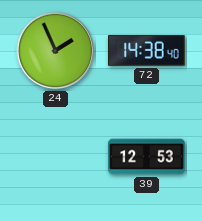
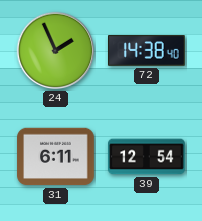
31: none -> 6:11
39: 12:53 -> 12:54
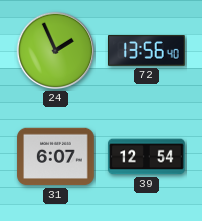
72: 14:38 -> 13:56
31: 6:11 -> 6:07
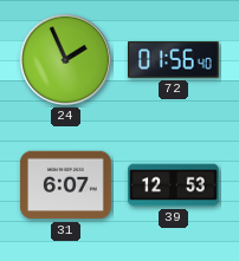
72: 13:56 -> 01:56
39: 12:54 -> 12:53
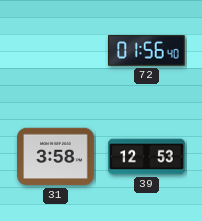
24: 1:56 -> none
31: 6:07 -> 3:58
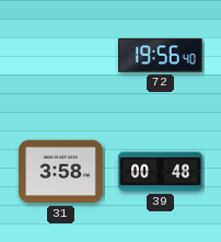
72: 01:56 -> 19:56
39: 12:53 -> 00:48
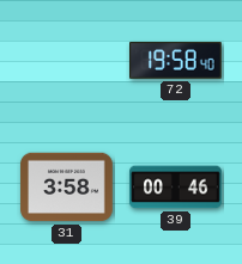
72: 19:56 -> 19:58
39: 00:48 -> 00:46
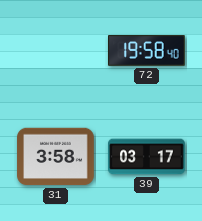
39: 00:46 -> 03:17
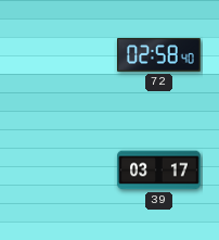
72: 19:58 -> 02:58
31: 3:58 -> none
